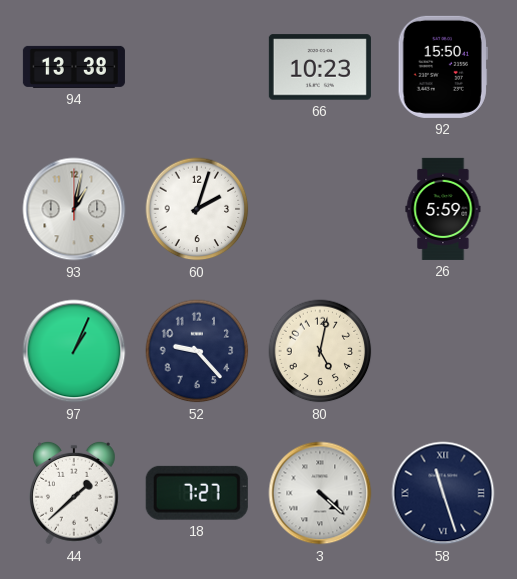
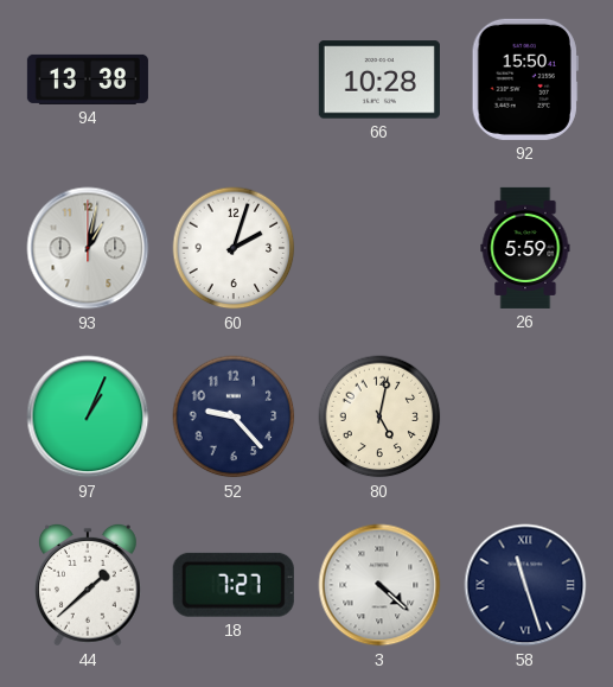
66: 10:23 -> 10:28
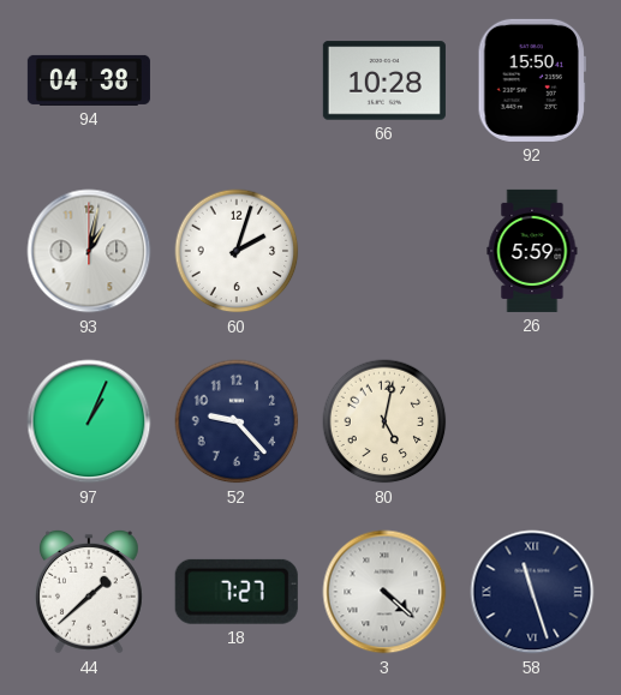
94: 13:38 -> 04:38
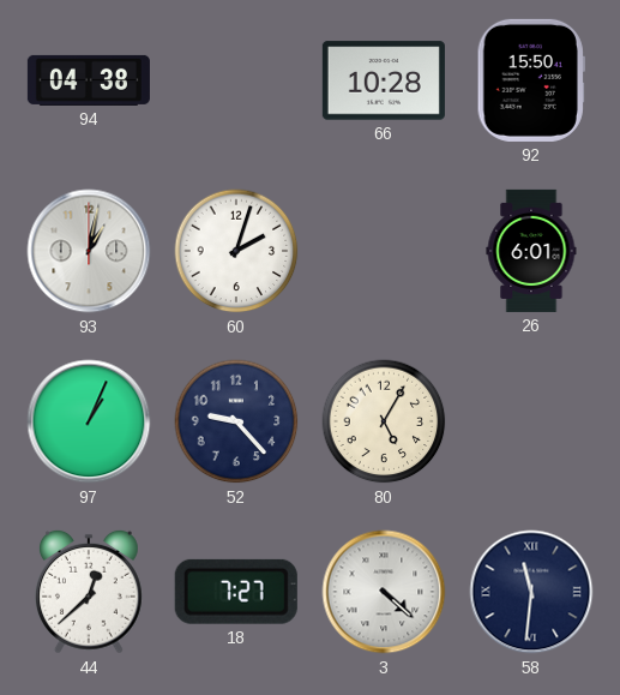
26: 5:59 -> 6:01
80: 5:02 -> 5:05
44: 1:38 -> 12:38
58: 11:27 -> 11:31
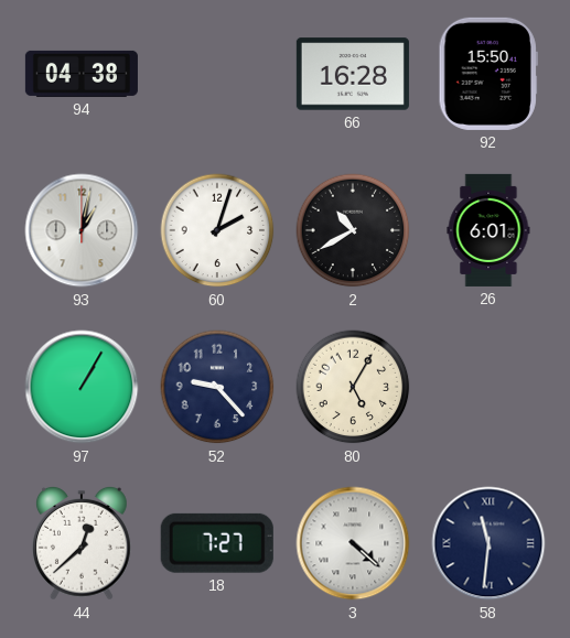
66: 10:28 -> 16:28
2: none -> 10:40
97: 1:04 -> 1:05
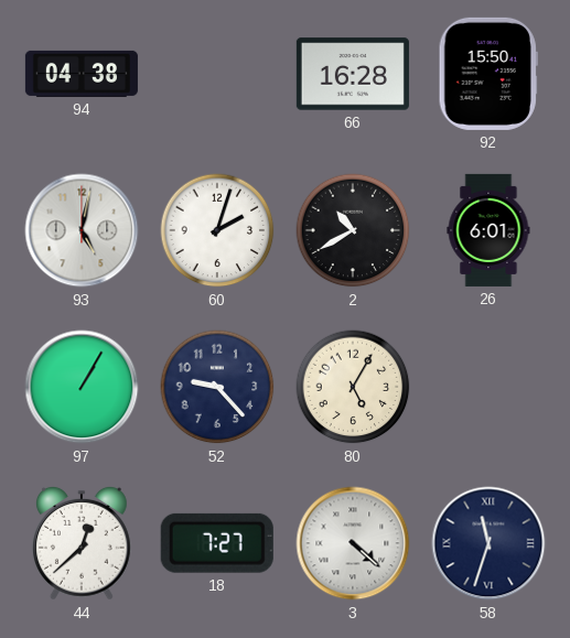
93: 1:02 -> 5:02
58: 11:31 -> 11:33
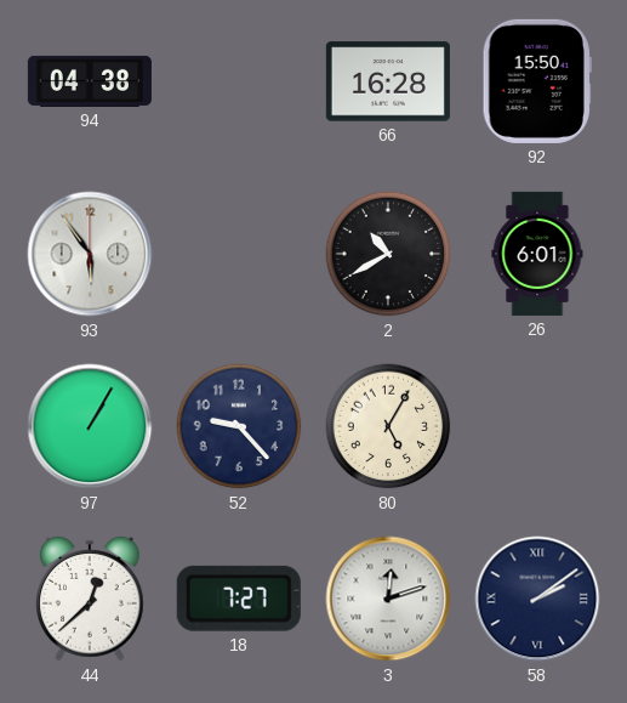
93: 5:02 -> 5:54
60: 2:03 -> none
3: 4:22 -> 12:12
58: 11:33 -> 2:09
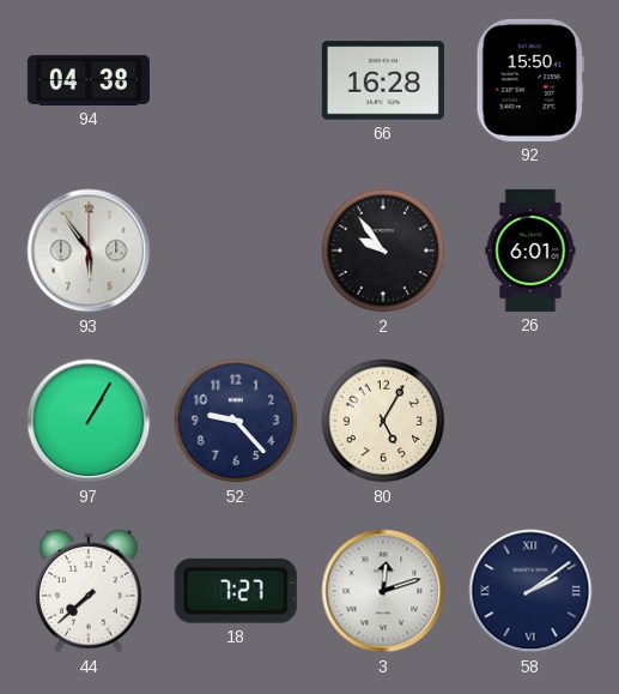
2: 10:40 -> 9:54
44: 12:38 -> 7:38
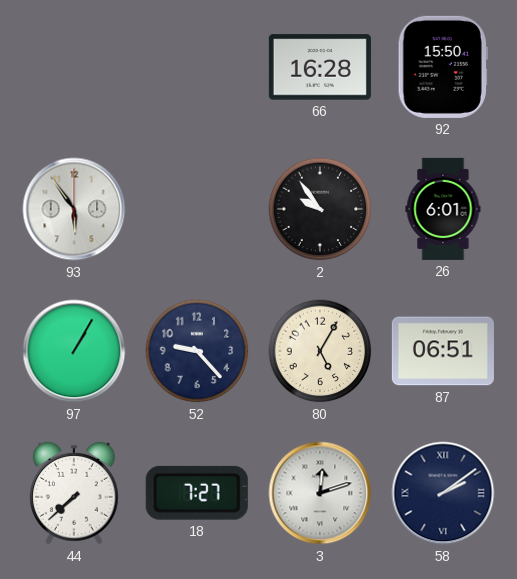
94: 04:38 -> none
87: none -> 06:51
